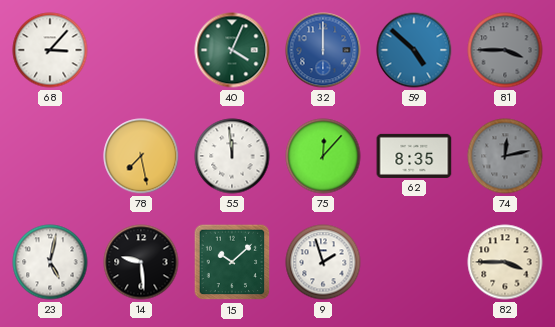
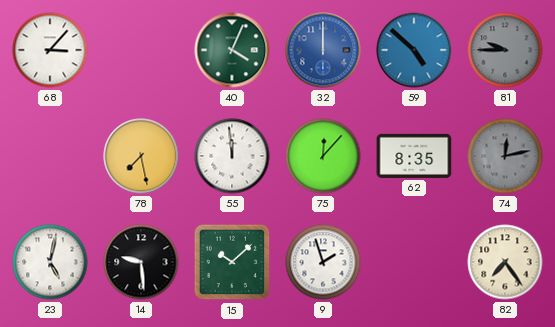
81: 3:45 -> 9:45
82: 3:45 -> 7:24
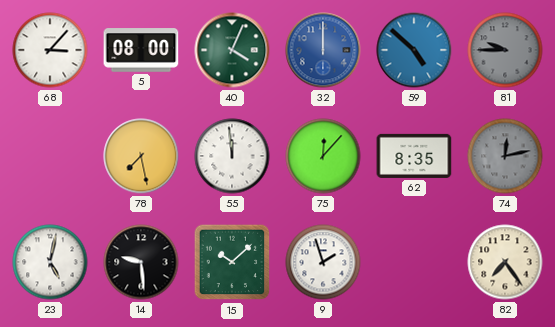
5: none -> 08:00
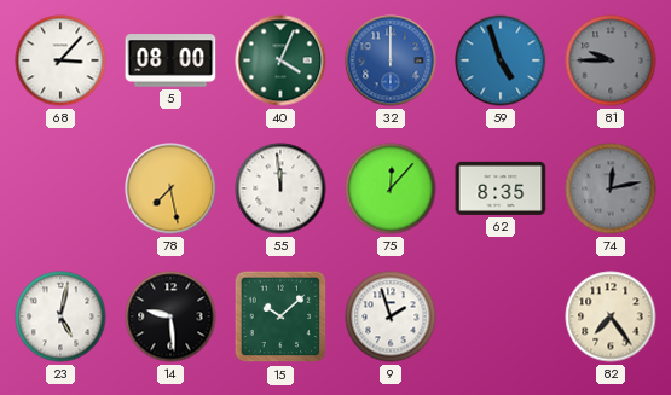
59: 4:52 -> 4:57
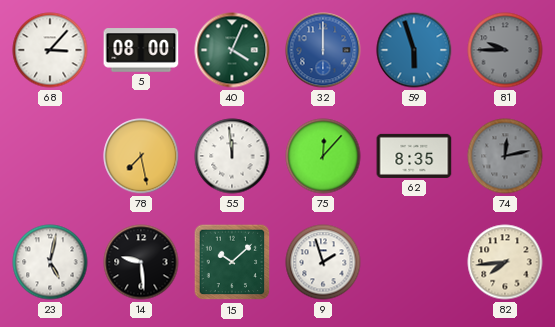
59: 4:57 -> 5:57
82: 7:24 -> 7:44
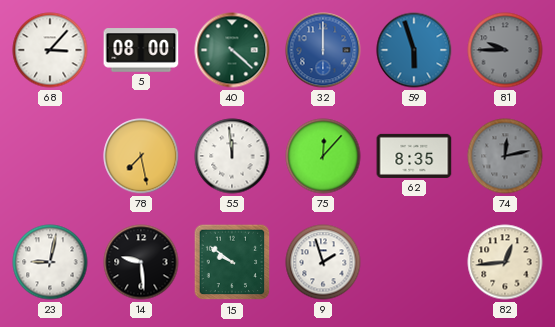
40: 4:04 -> 4:22
23: 5:02 -> 9:02
15: 10:08 -> 9:51
82: 7:44 -> 12:44
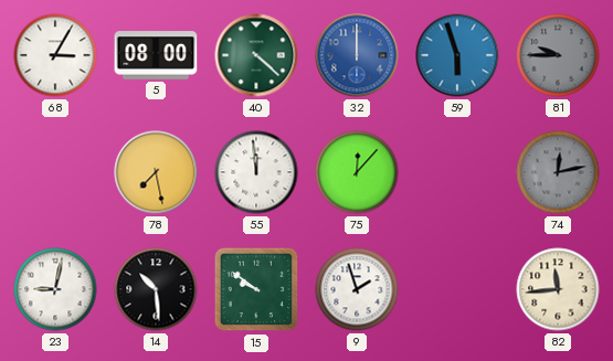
68: 3:07 -> 3:05
62: 8:35 -> none
14: 9:29 -> 10:29
82: 12:44 -> 11:44
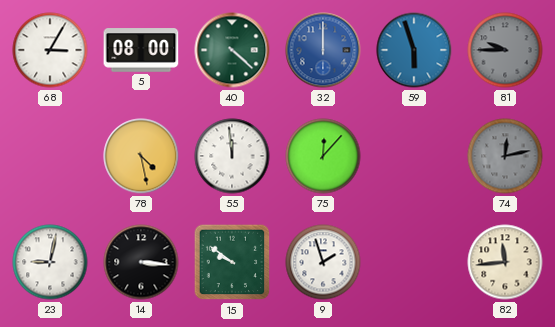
78: 7:28 -> 4:28
14: 10:29 -> 3:16
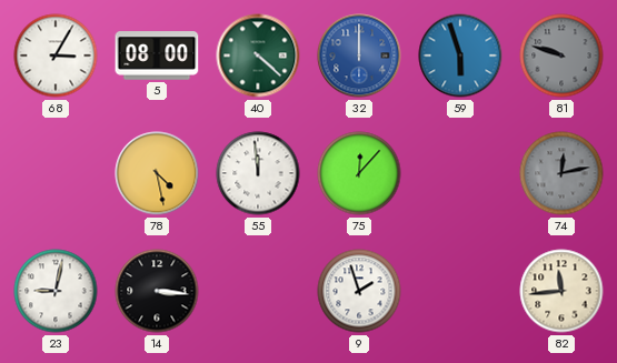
81: 9:45 -> 9:48
15: 9:51 -> none
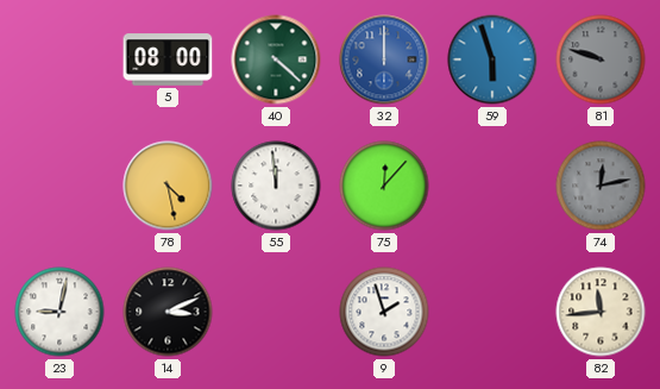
68: 3:05 -> none
14: 3:16 -> 3:11
